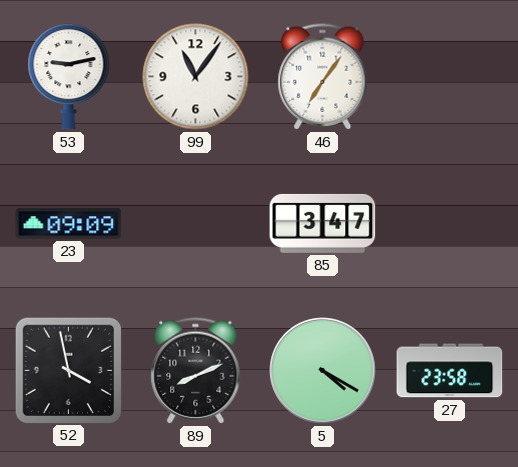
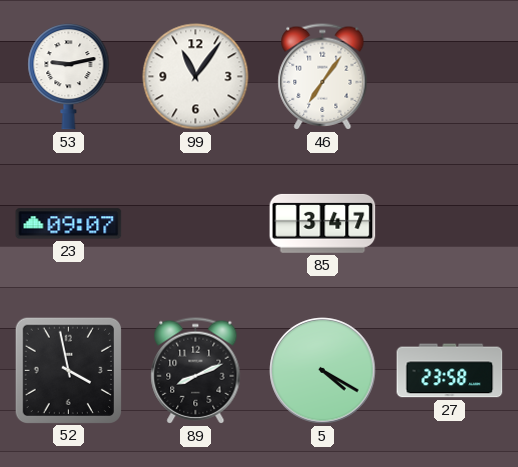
23: 09:09 -> 09:07
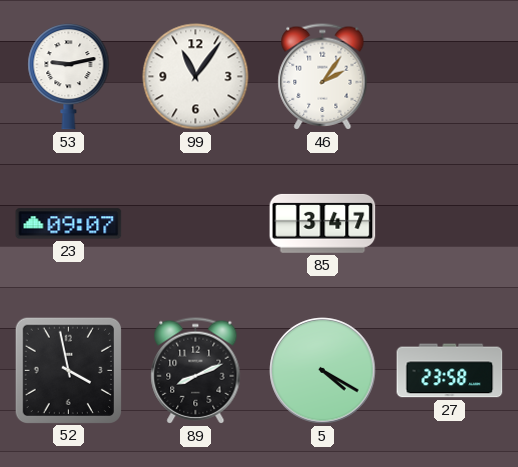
46: 7:06 -> 2:06
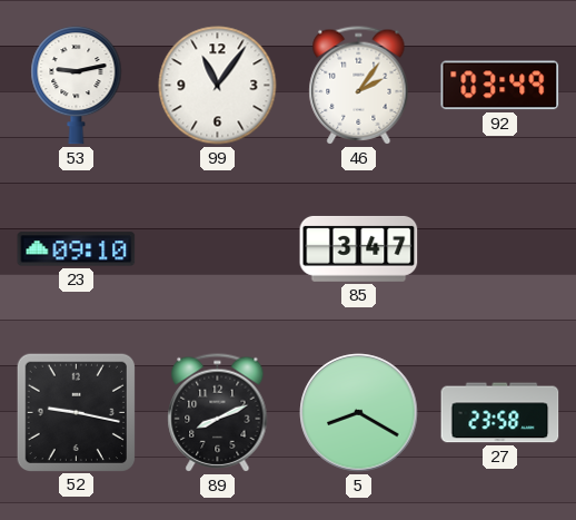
92: none -> 03:49
23: 09:07 -> 09:10
52: 3:58 -> 9:17
5: 4:20 -> 8:20
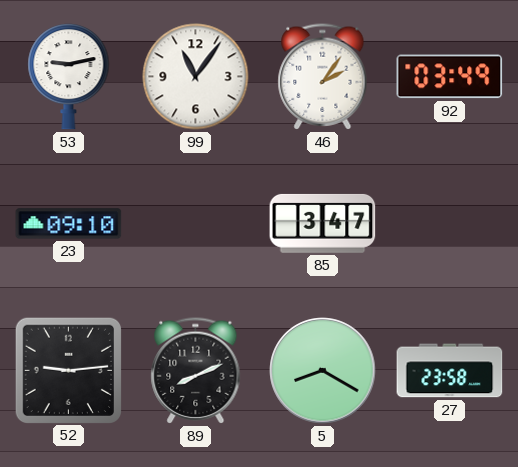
52: 9:17 -> 9:14
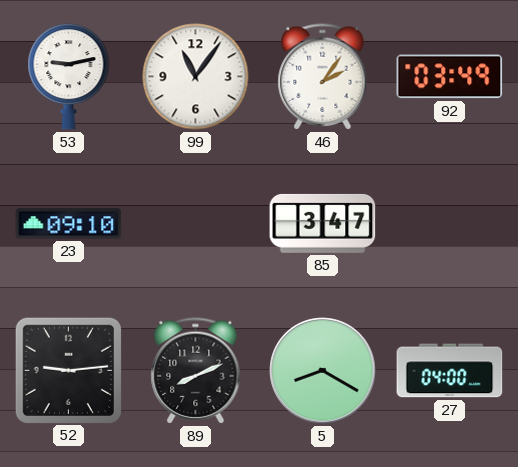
27: 23:58 -> 04:00
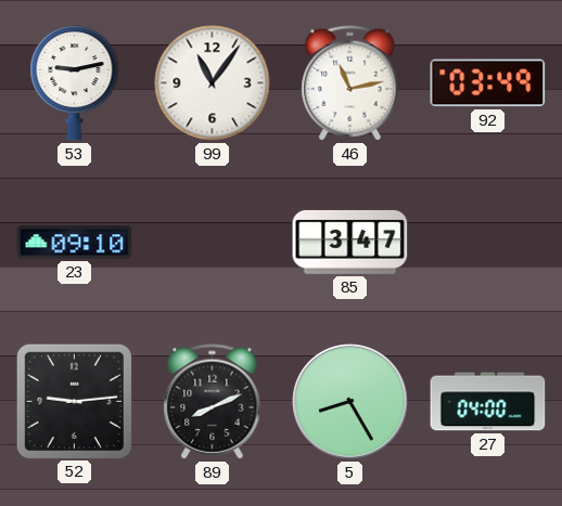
46: 2:06 -> 11:13
5: 8:20 -> 8:25
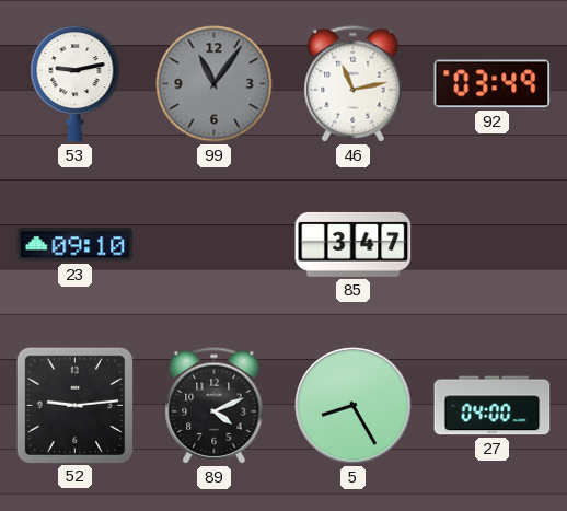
99 dial: white -> grey
89: 8:11 -> 4:11
